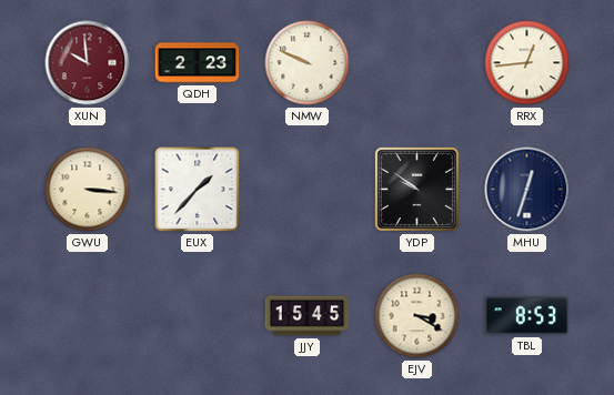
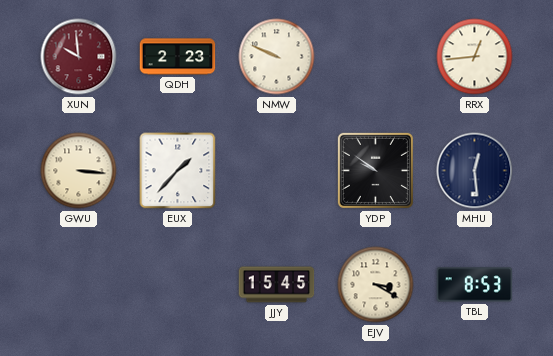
MHU: 12:33 -> 12:29
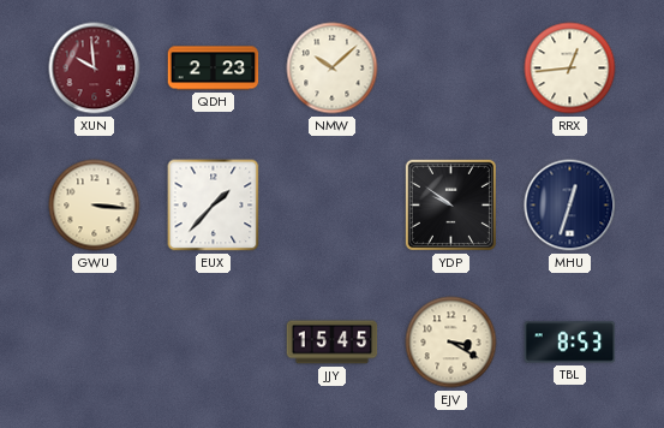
NMW: 9:49 -> 10:08
MHU: 12:29 -> 12:33
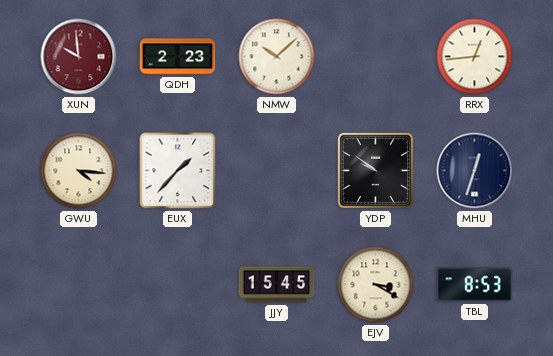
GWU: 3:16 -> 4:16
